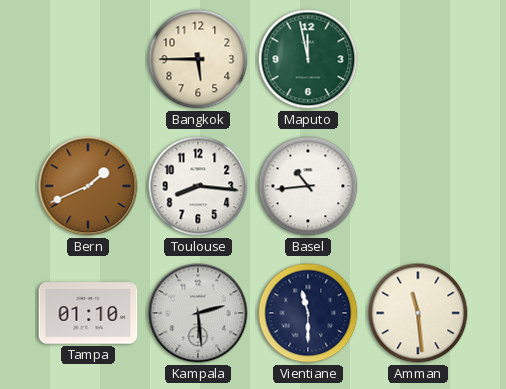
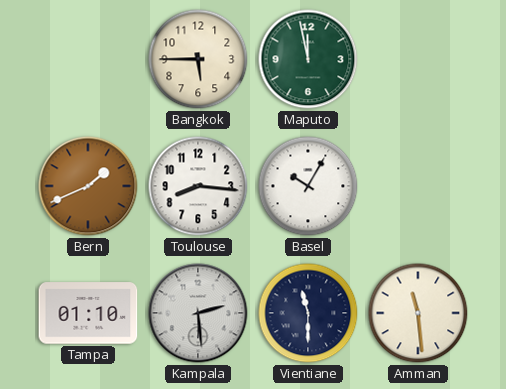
Basel: 10:44 -> 10:05
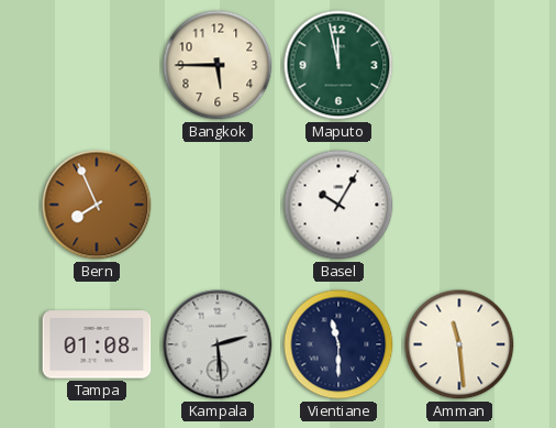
Bern: 1:41 -> 7:56
Toulouse: 8:16 -> none
Tampa: 01:10 -> 01:08
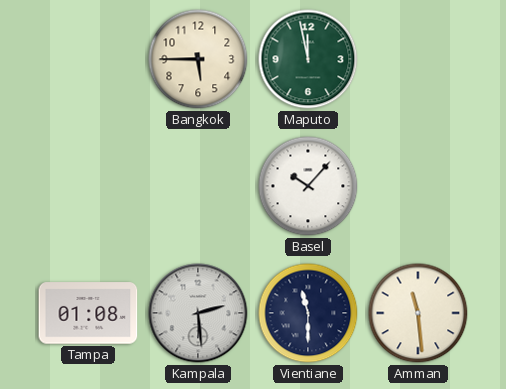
Bern: 7:56 -> none
Basel: 10:05 -> 10:07
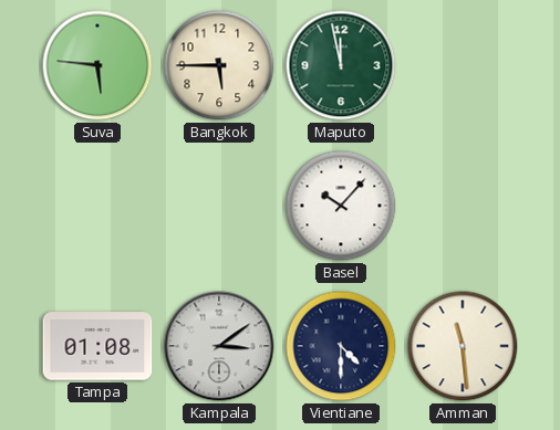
Suva: none -> 5:46
Kampala: 2:29 -> 3:09
Vientiane: 11:30 -> 4:30
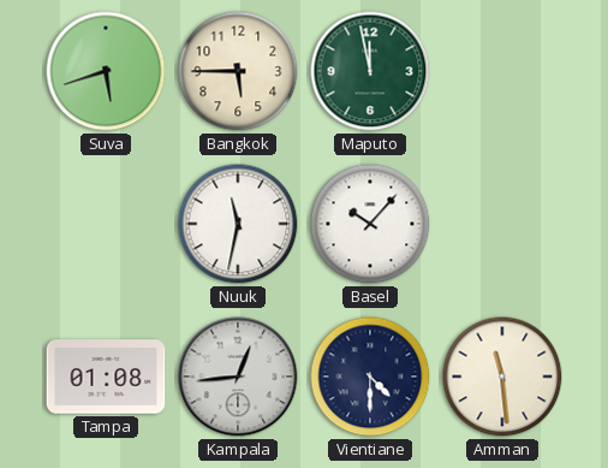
Suva: 5:46 -> 5:42
Nuuk: none -> 11:32
Kampala: 3:09 -> 12:44
